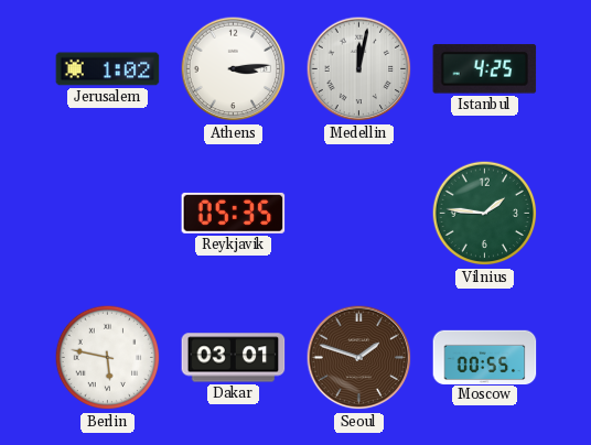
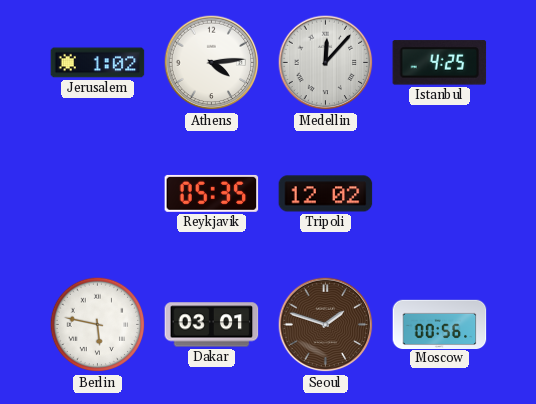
Athens: 3:14 -> 4:14
Medellin: 12:02 -> 12:07
Tripoli: none -> 12:02
Vilnius: 1:46 -> none
Moscow: 00:55 -> 00:56
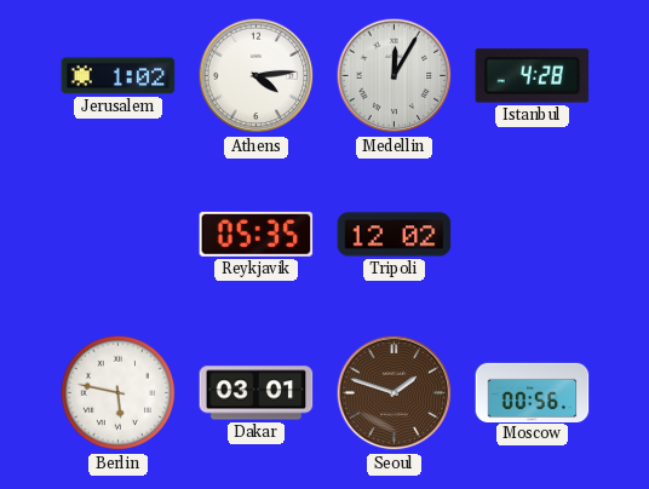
Medellin: 12:07 -> 12:05
Istanbul: 4:25 -> 4:28
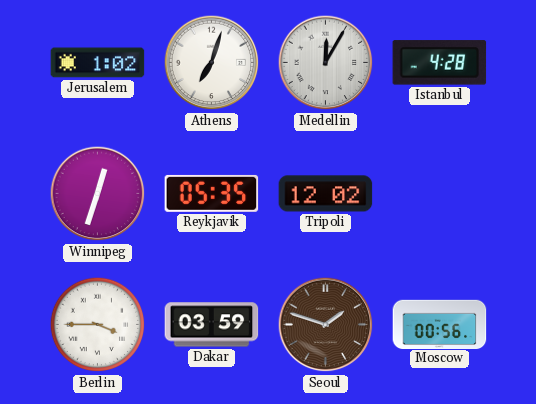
Athens: 4:14 -> 7:03
Winnipeg: none -> 12:33
Berlin: 5:47 -> 3:45
Dakar: 03:01 -> 03:59
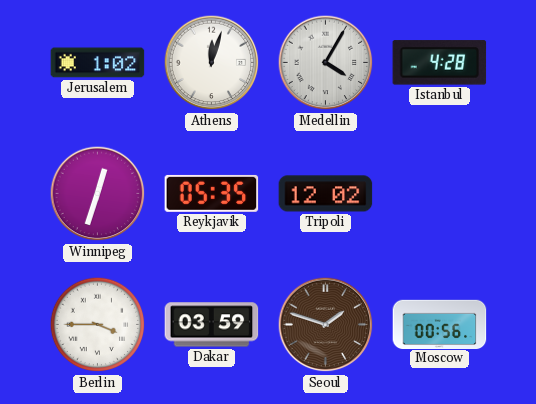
Athens: 7:03 -> 12:03
Medellin: 12:05 -> 4:05
